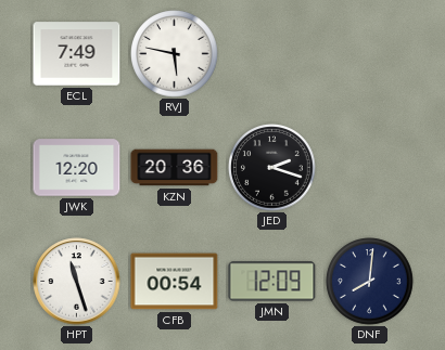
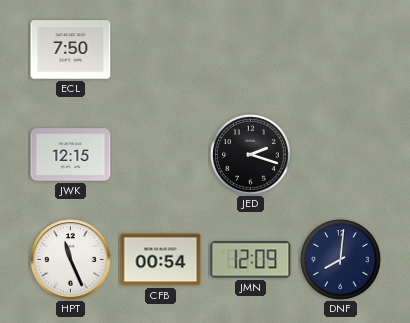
ECL: 7:49 -> 7:50
RVJ: 5:47 -> none
JWK: 12:20 -> 12:15
KZN: 20:36 -> none
HPT: 11:27 -> 11:26
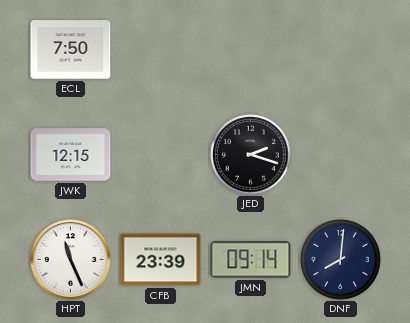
CFB: 00:54 -> 23:39
JMN: 12:09 -> 09:14
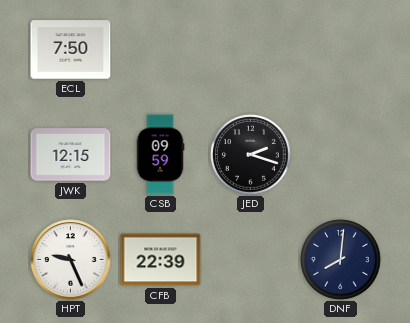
CSB: none -> 09:59
HPT: 11:26 -> 9:26
CFB: 23:39 -> 22:39
JMN: 09:14 -> none
